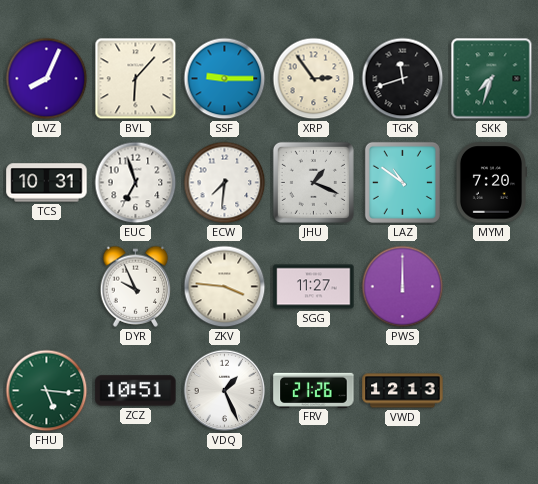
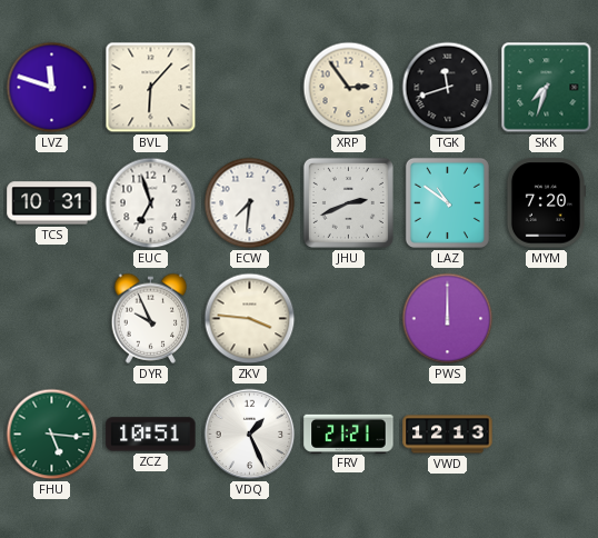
LVZ: 8:04 -> 11:48
SSF: 9:15 -> none
JHU: 1:19 -> 2:41
SGG: 11:27 -> none
FRV: 21:26 -> 21:21
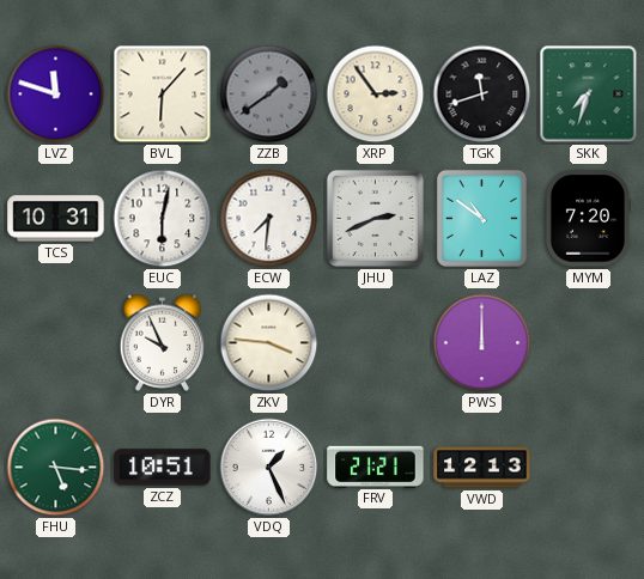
ZZB: none -> 1:39
EUC: 6:57 -> 6:02
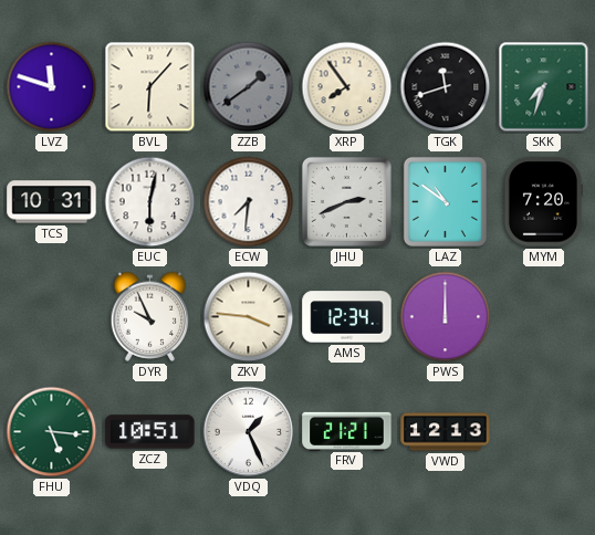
XRP: 2:54 -> 7:54
AMS: none -> 12:34
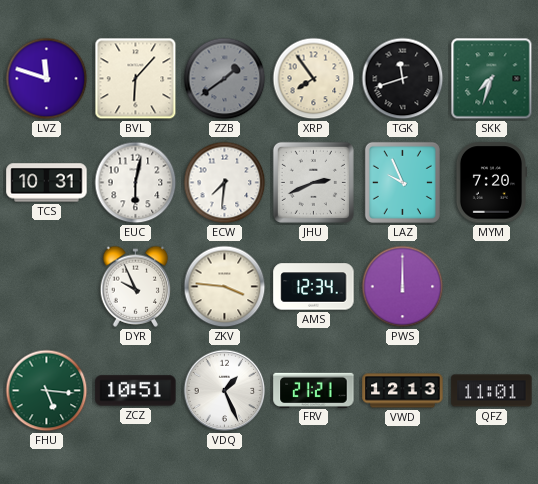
LAZ: 10:51 -> 9:56
QFZ: none -> 11:01
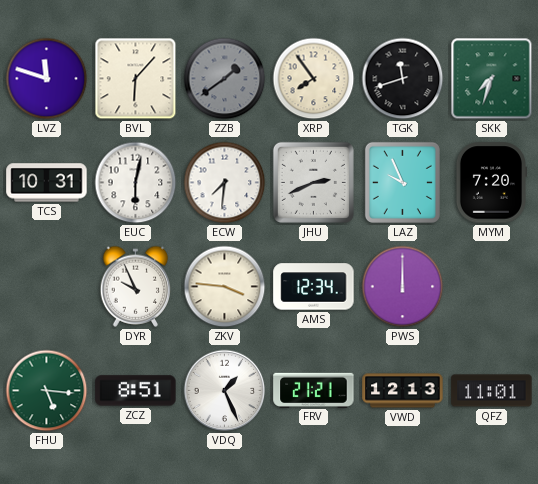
ZCZ: 10:51 -> 8:51
